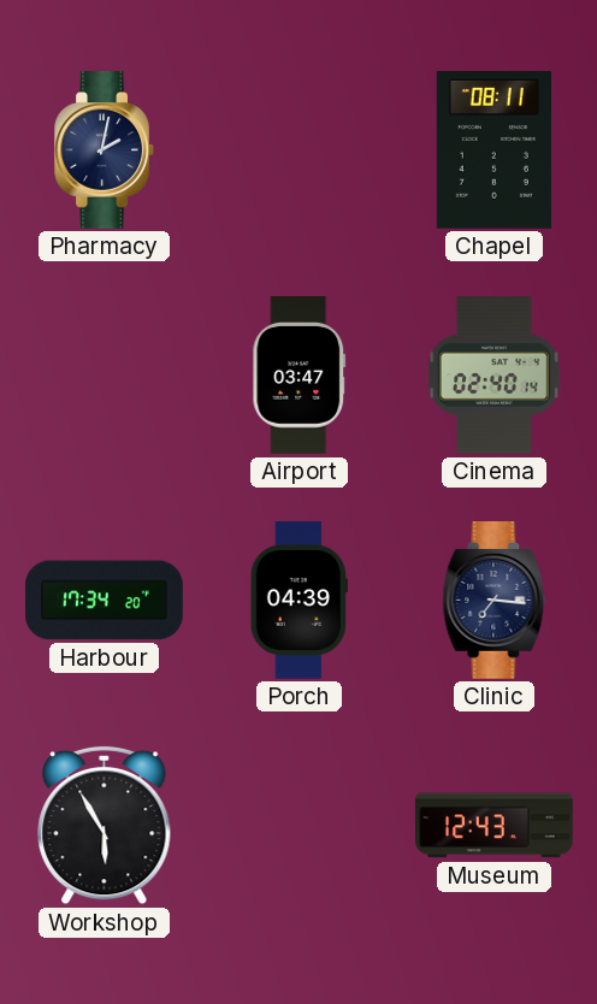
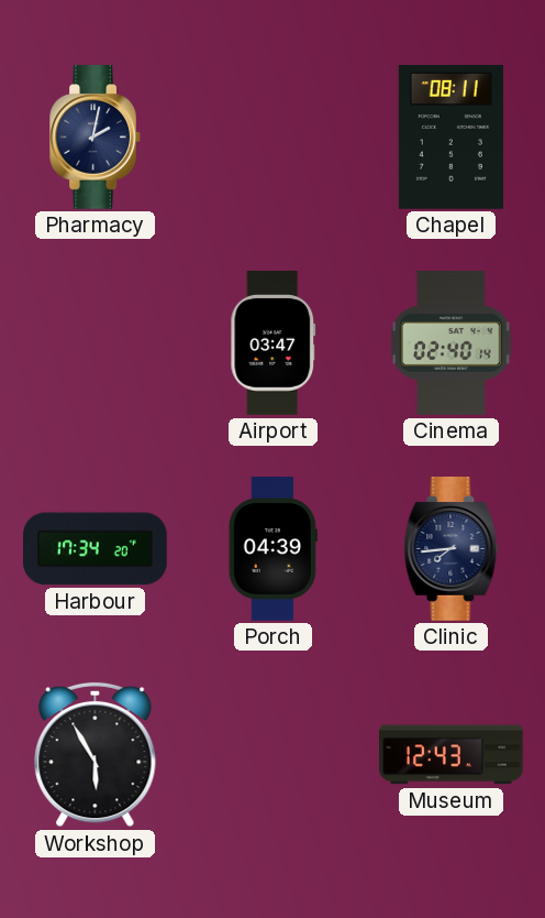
Clinic: 7:16 -> 7:44
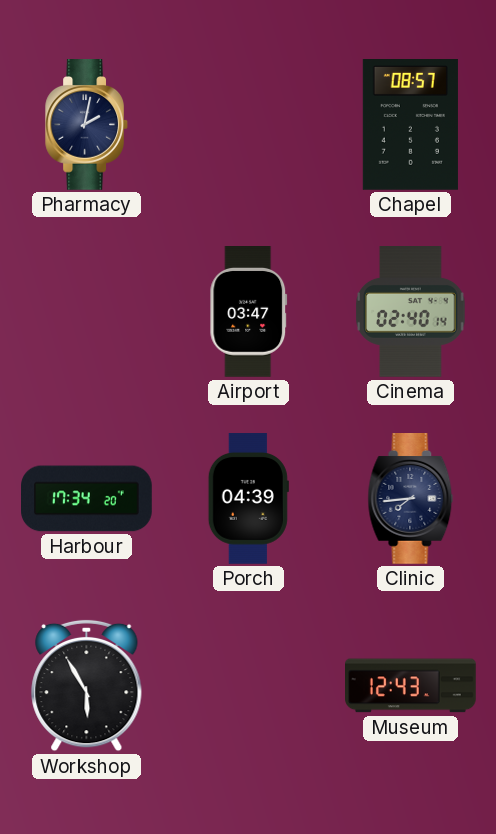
Chapel: 08:11 -> 08:57
